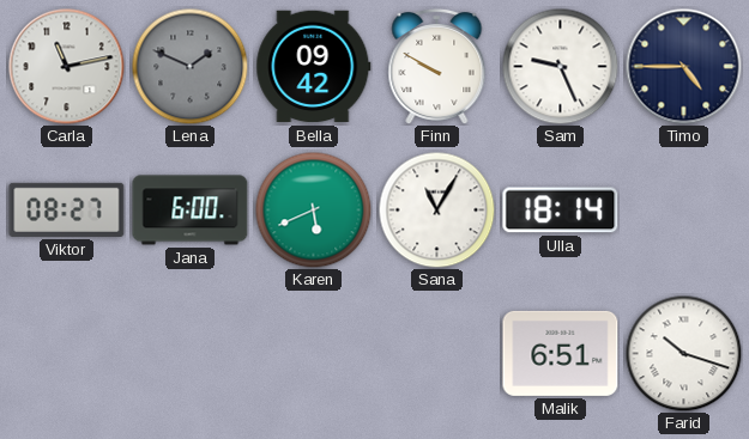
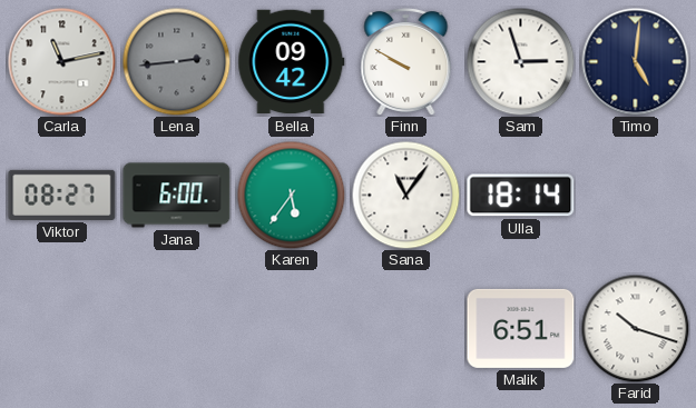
Lena: 1:49 -> 2:44
Sam: 9:26 -> 2:57
Timo: 4:45 -> 5:01
Karen: 5:41 -> 5:36
Sana: 11:05 -> 11:06
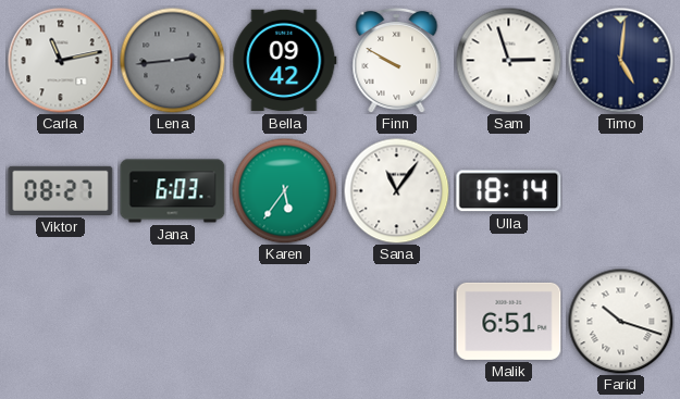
Jana: 6:00 -> 6:03
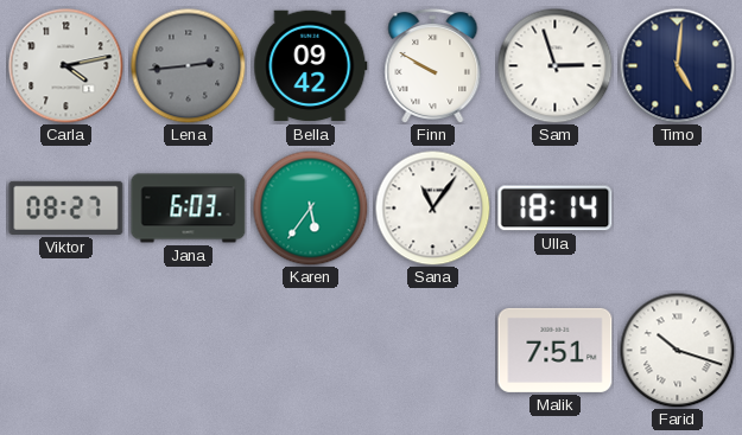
Carla: 11:13 -> 4:13
Malik: 6:51 -> 7:51
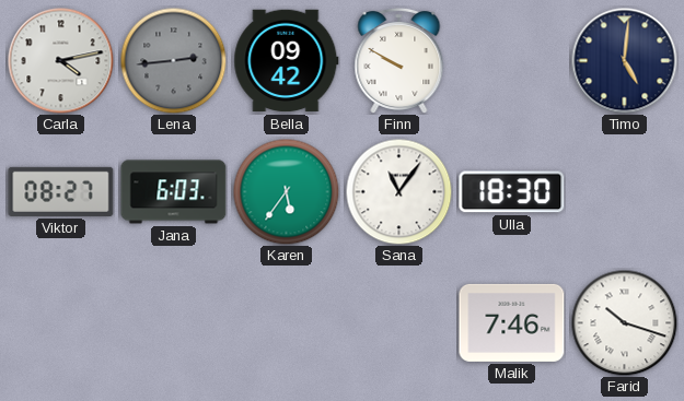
Sam: 2:57 -> none
Ulla: 18:14 -> 18:30
Malik: 7:51 -> 7:46
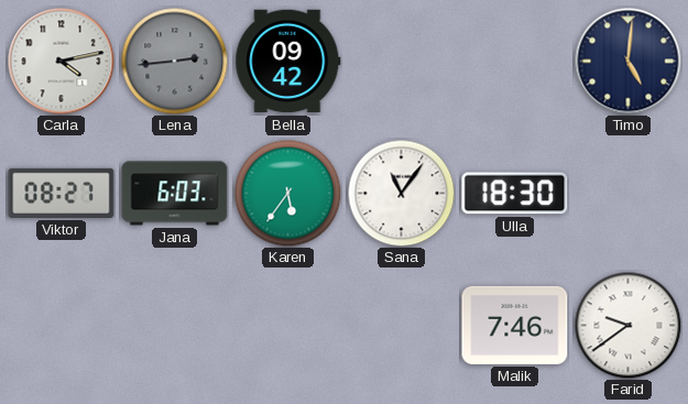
Finn: 9:50 -> none
Farid: 10:18 -> 9:39
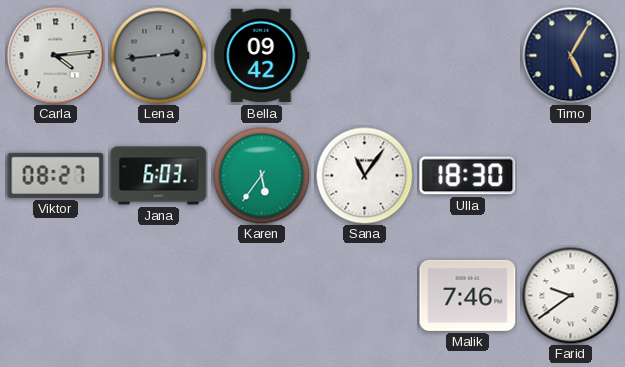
Carla: 4:13 -> 4:14
Timo: 5:01 -> 5:05
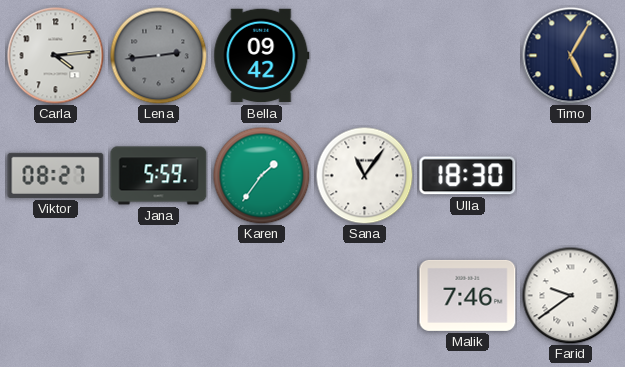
Jana: 6:03 -> 5:59
Karen: 5:36 -> 1:36
